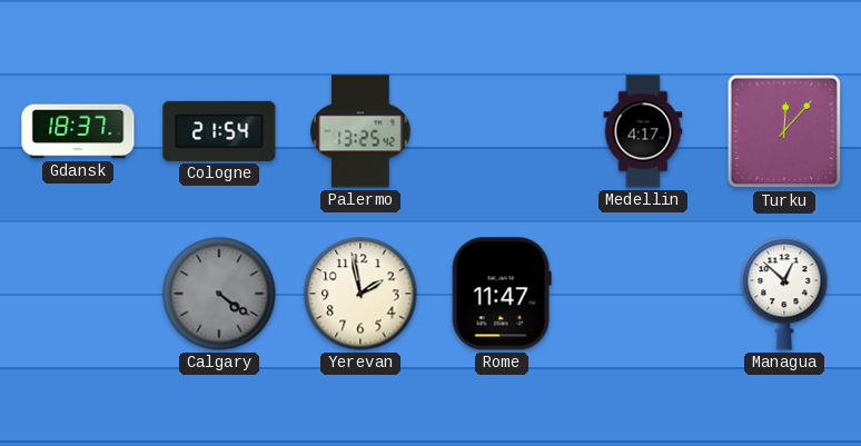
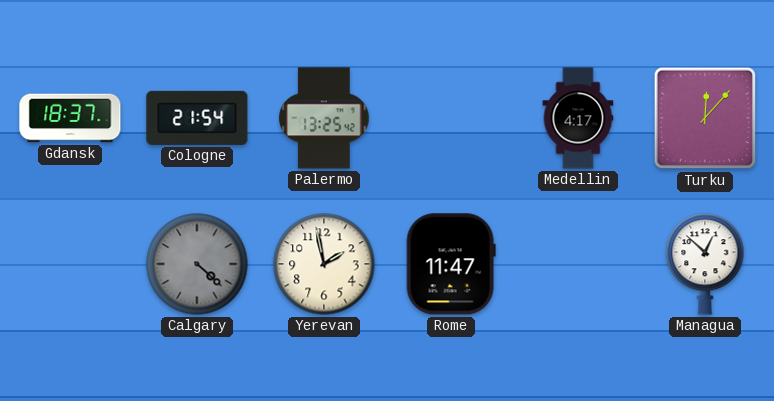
Calgary: 4:21 -> 4:22
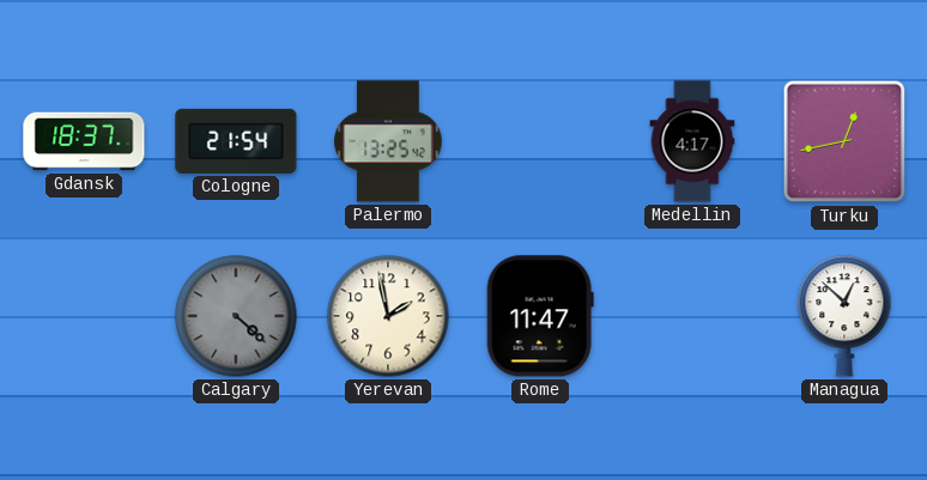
Turku: 12:07 -> 12:43
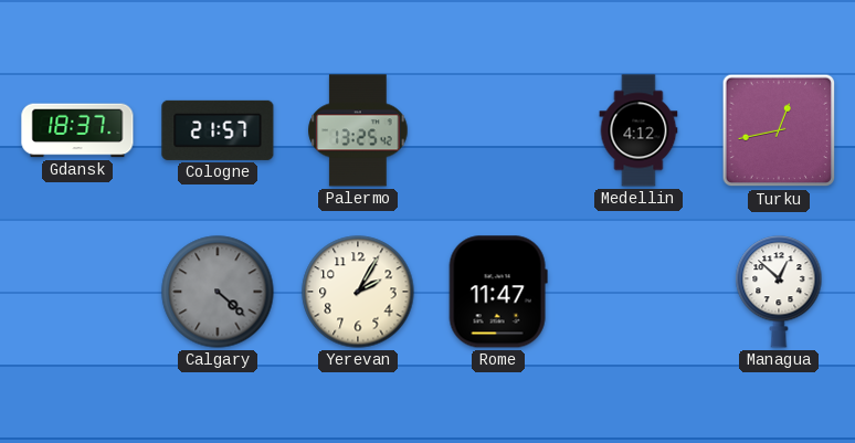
Cologne: 21:54 -> 21:57
Medellin: 4:17 -> 4:12
Yerevan: 1:58 -> 2:05
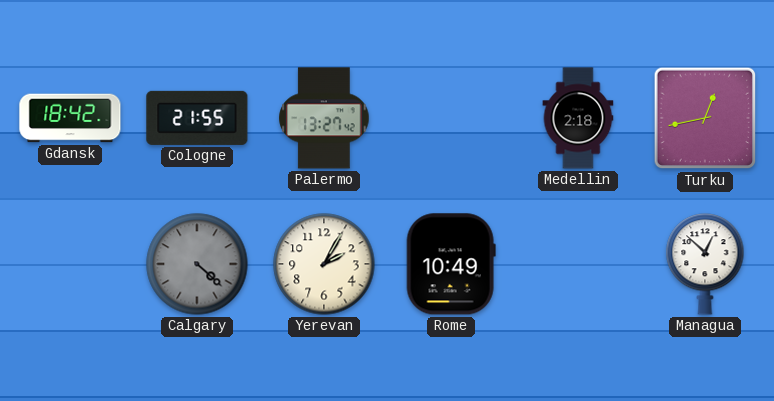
Gdansk: 18:37 -> 18:42
Cologne: 21:57 -> 21:55
Palermo: 13:25 -> 13:27
Medellin: 4:12 -> 2:18
Rome: 11:47 -> 10:49
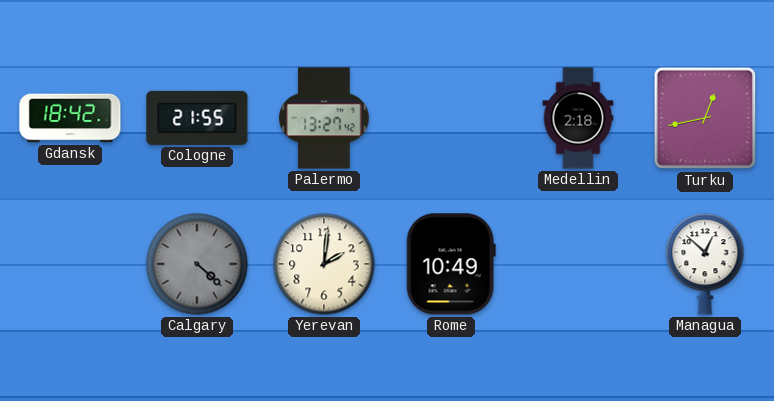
Yerevan: 2:05 -> 2:01
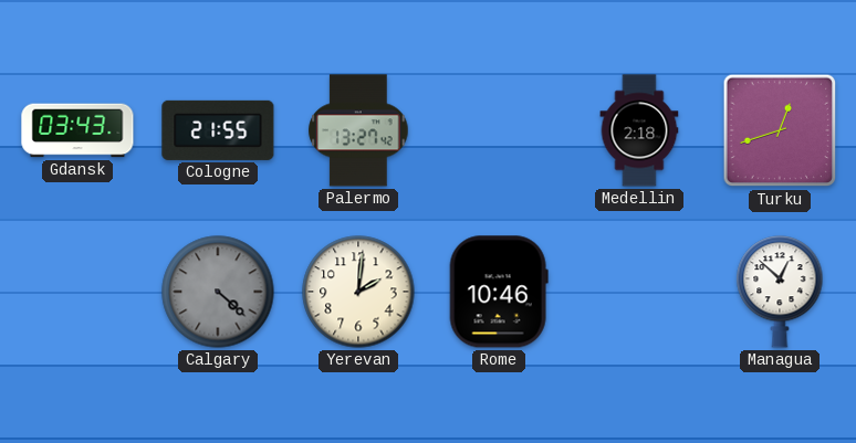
Gdansk: 18:42 -> 03:43
Turku: 12:43 -> 12:42
Rome: 10:49 -> 10:46
